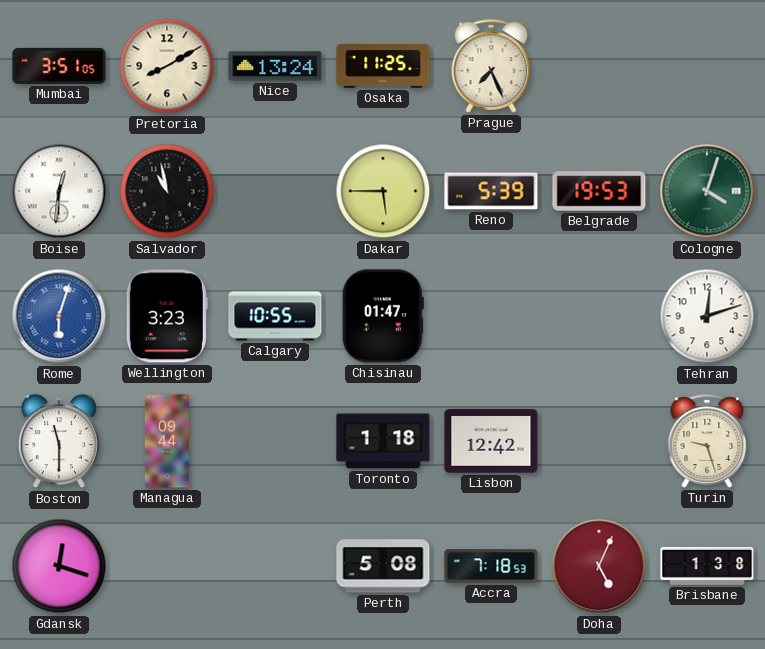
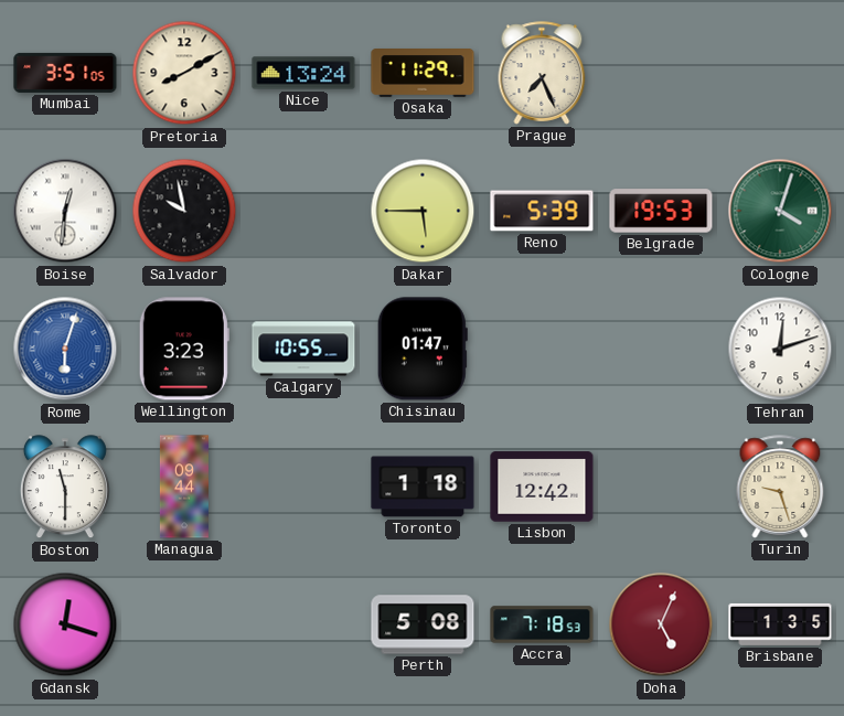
Osaka: 11:25 -> 11:29
Salvador: 10:58 -> 9:58
Brisbane: 1:38 -> 1:35
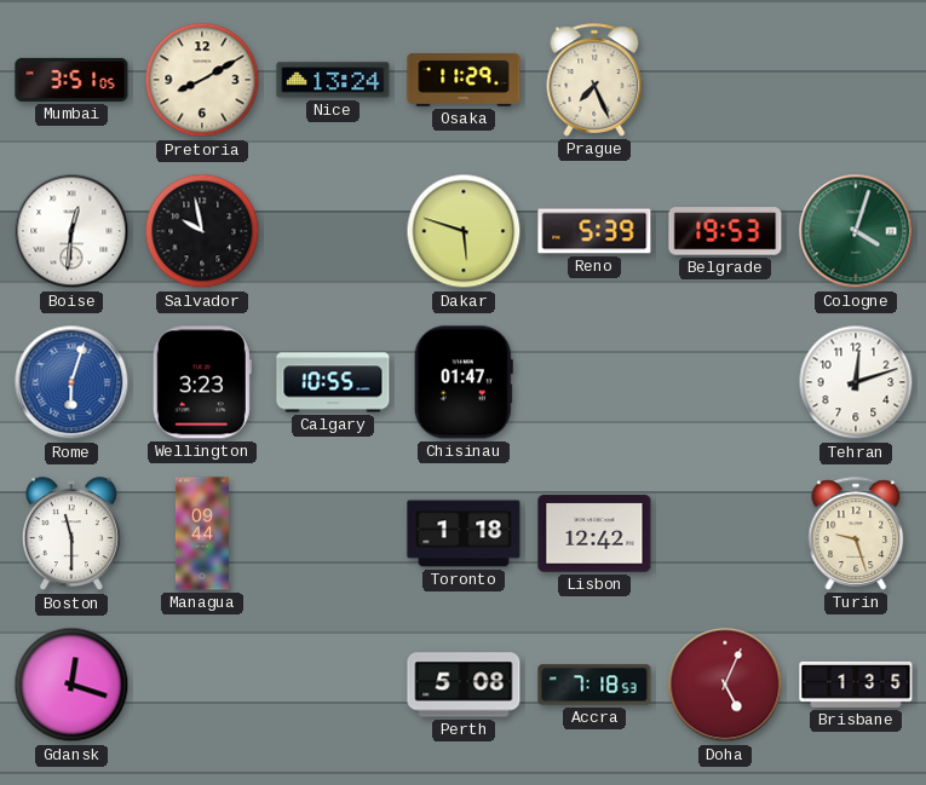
Dakar: 5:45 -> 5:48
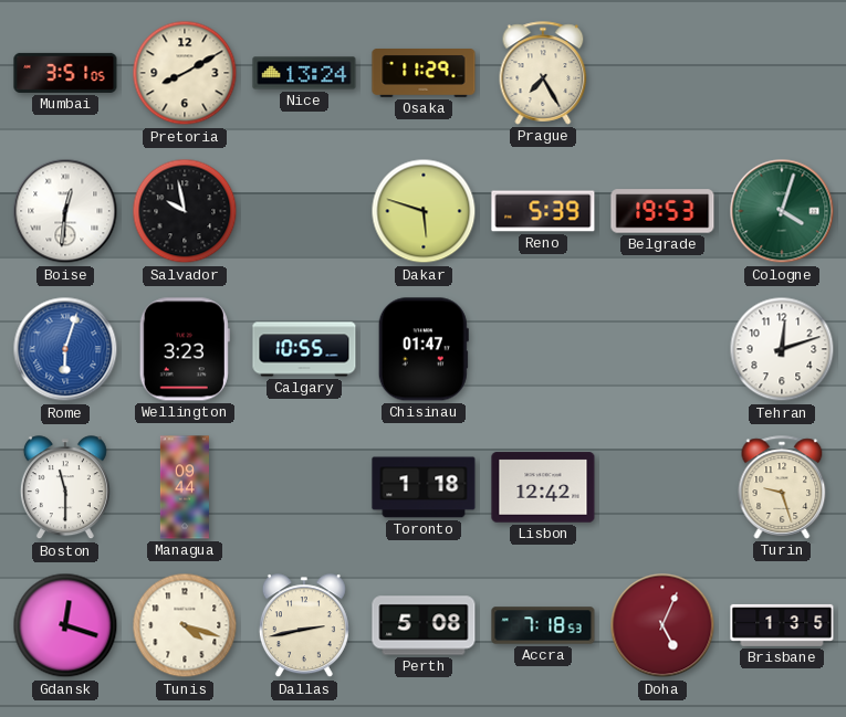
Prague: 7:26 -> 7:25
Tunis: none -> 4:18
Dallas: none -> 2:43
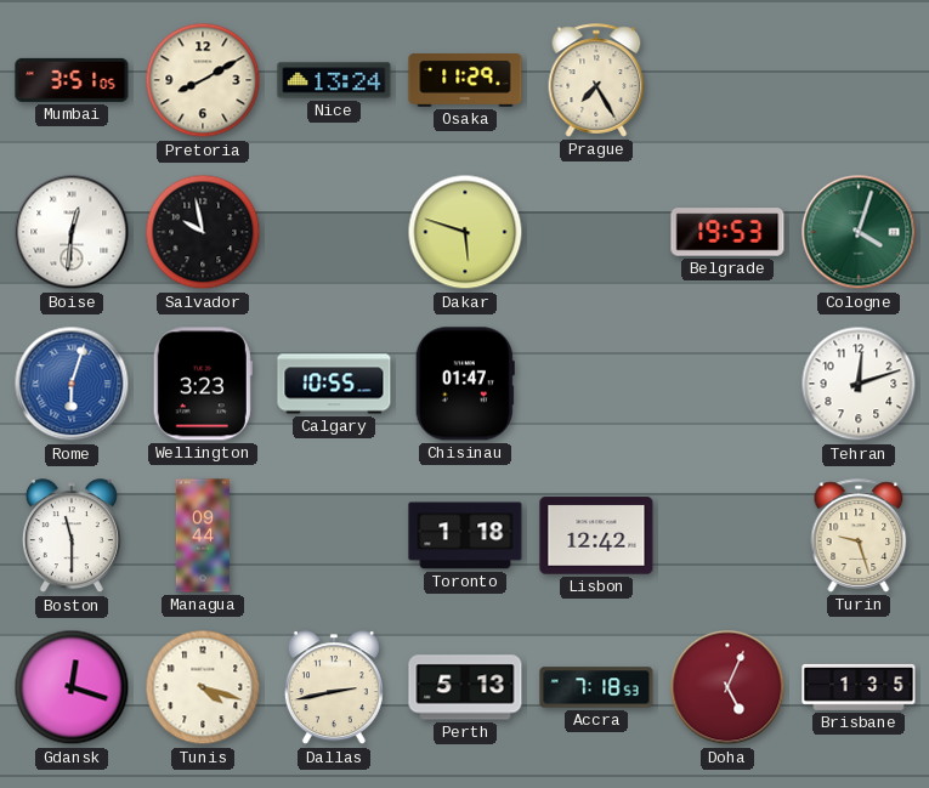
Reno: 5:39 -> none
Perth: 5:08 -> 5:13
